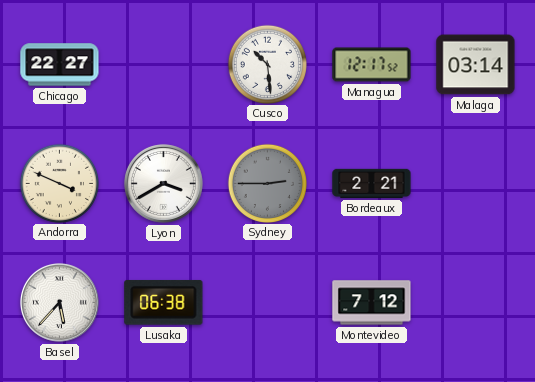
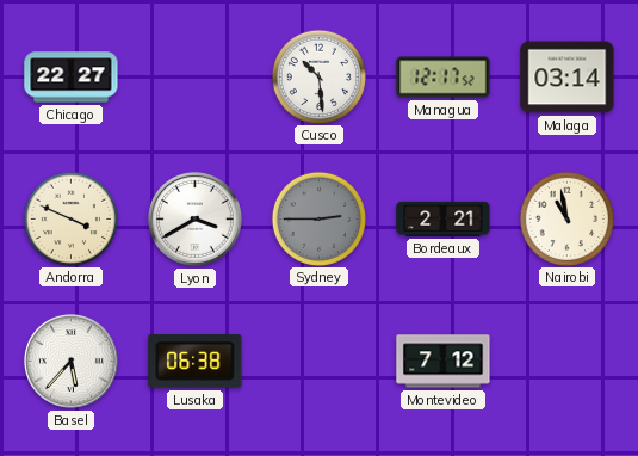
Nairobi: none -> 10:58
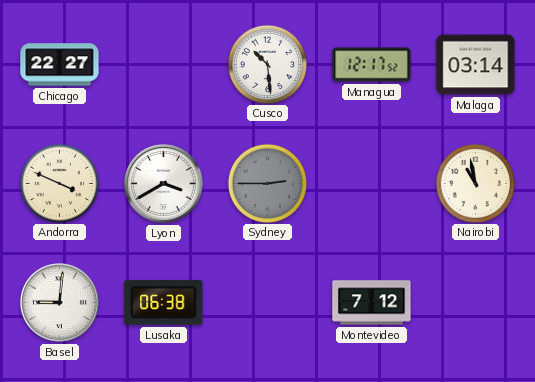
Bordeaux: 2:21 -> none
Basel: 5:37 -> 9:01
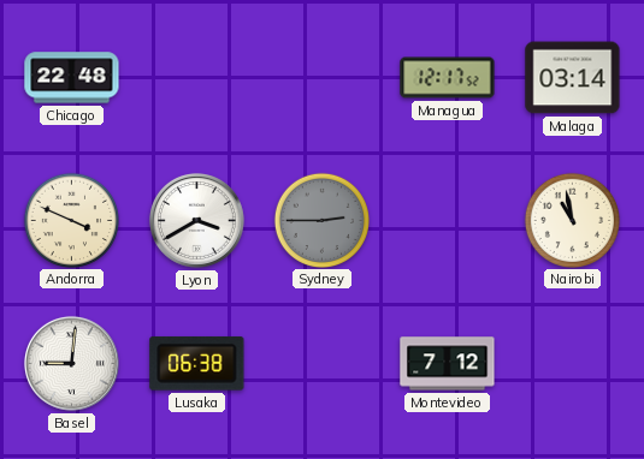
Chicago: 22:27 -> 22:48
Cusco: 10:29 -> none
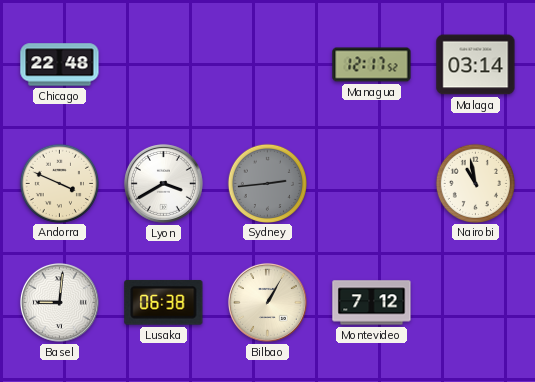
Sydney: 2:45 -> 2:44
Bilbao: none -> 1:05
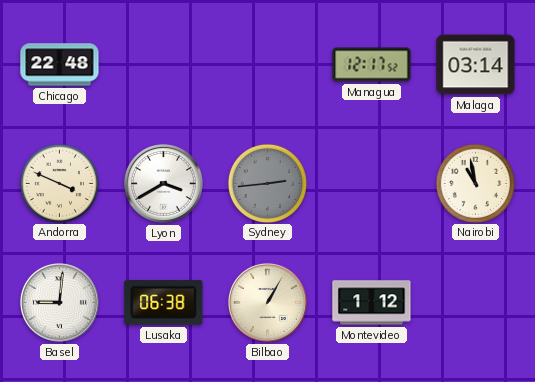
Montevideo: 7:12 -> 1:12
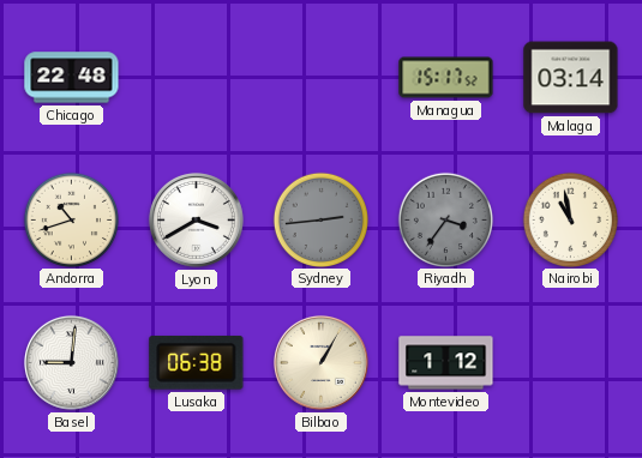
Managua: 12:17 -> 15:17
Andorra: 3:49 -> 10:42
Riyadh: none -> 3:36
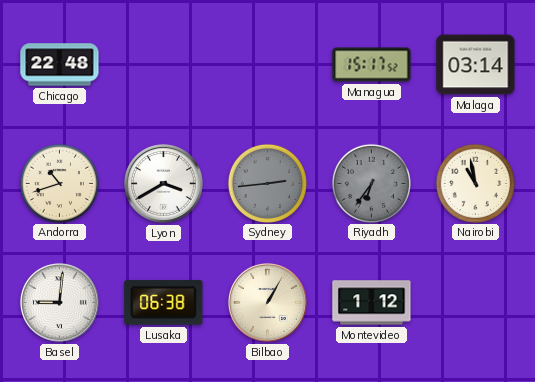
Riyadh: 3:36 -> 6:36
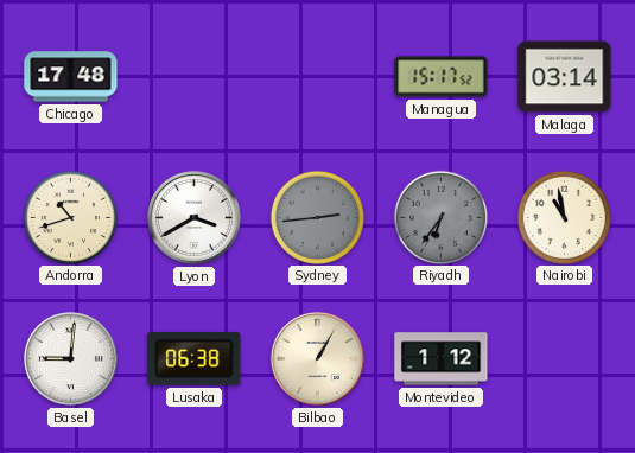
Chicago: 22:48 -> 17:48
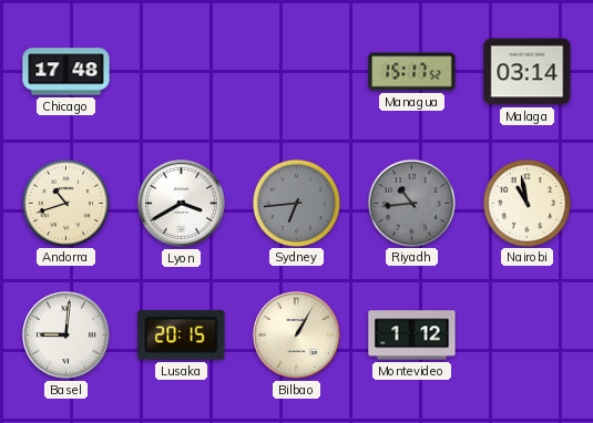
Sydney: 2:44 -> 6:44
Riyadh: 6:36 -> 10:44
Lusaka: 06:38 -> 20:15
